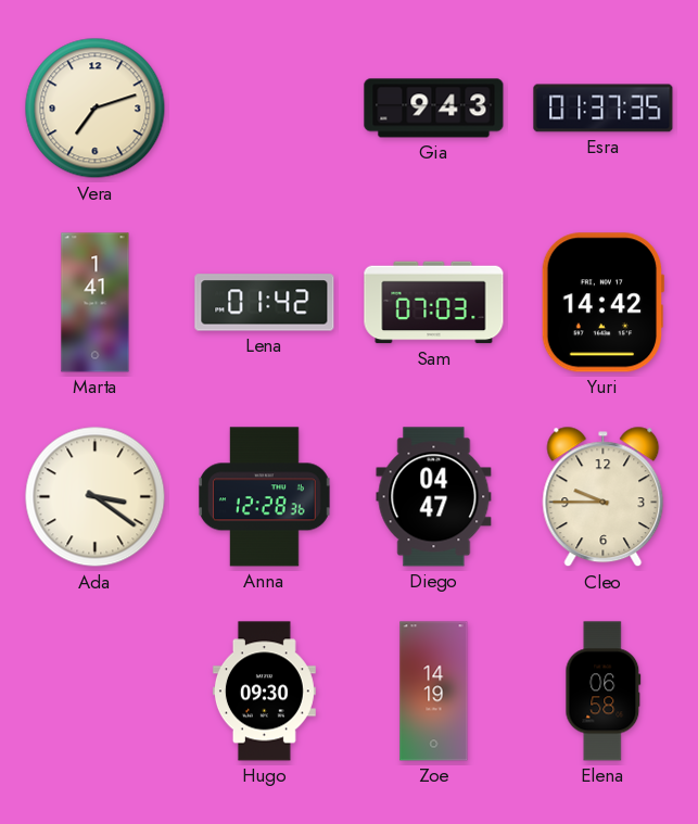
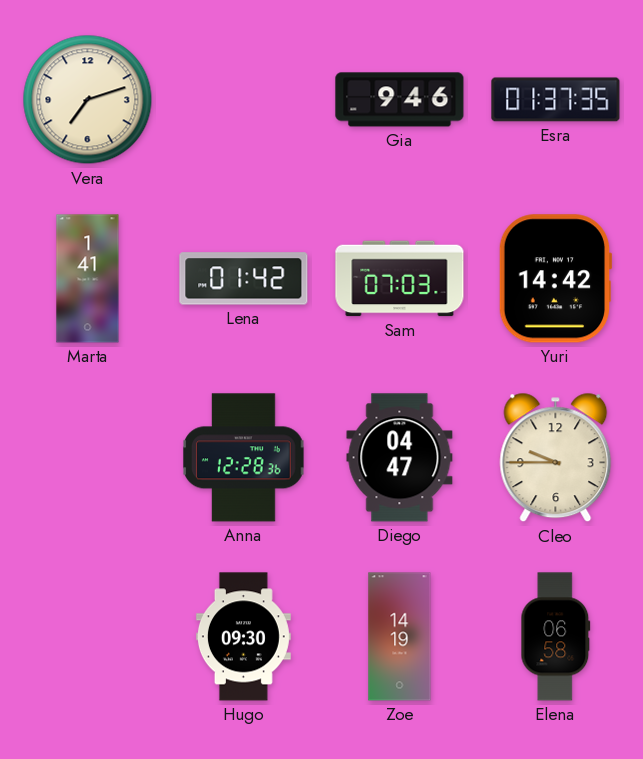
Gia: 9:43 -> 9:46
Ada: 3:21 -> none
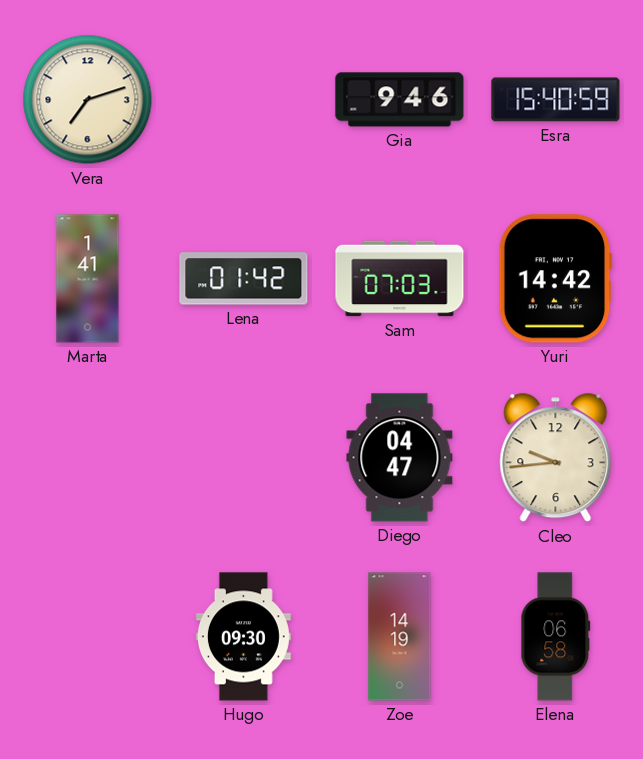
Esra: 01:37 -> 15:40
Anna: 12:28 -> none
Cleo: 9:45 -> 9:44
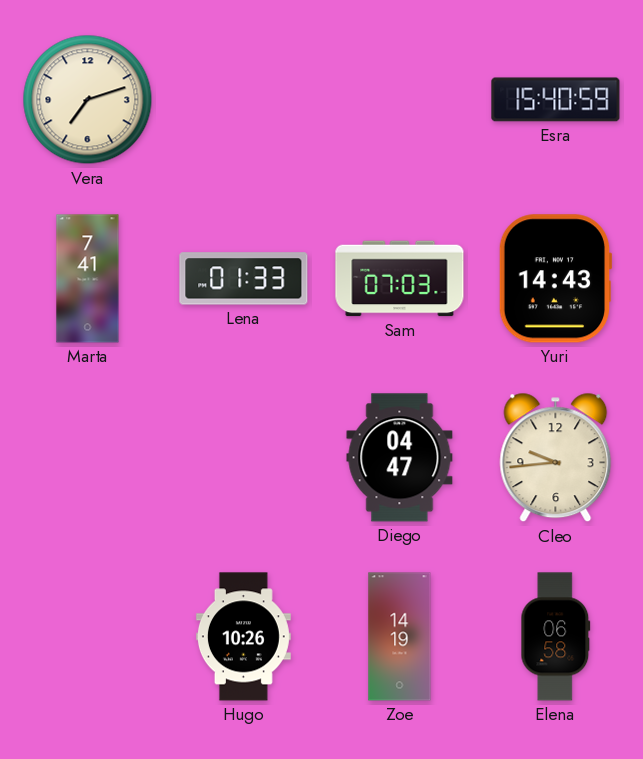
Gia: 9:46 -> none
Marta: 1:41 -> 7:41
Lena: 01:42 -> 01:33
Yuri: 14:42 -> 14:43
Hugo: 09:30 -> 10:26
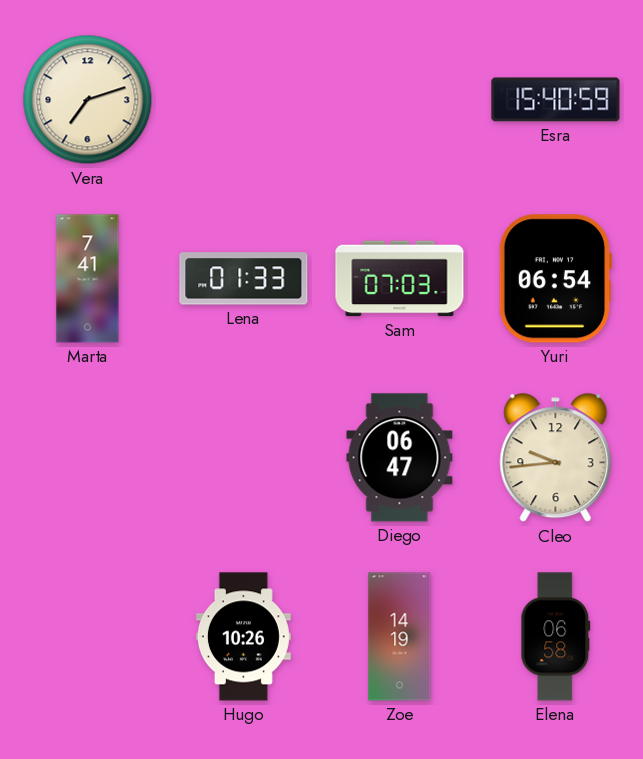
Yuri: 14:43 -> 06:54
Diego: 04:47 -> 06:47
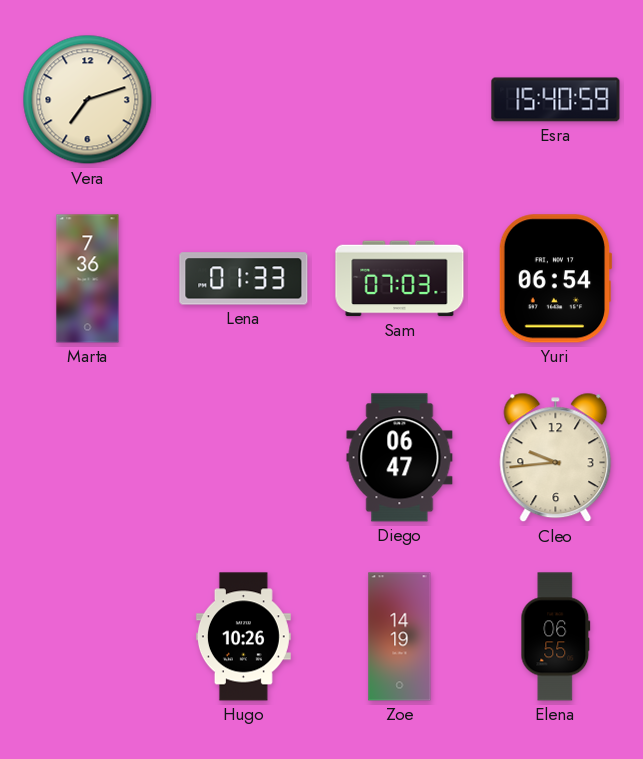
Marta: 7:41 -> 7:36
Elena: 06:58 -> 06:55
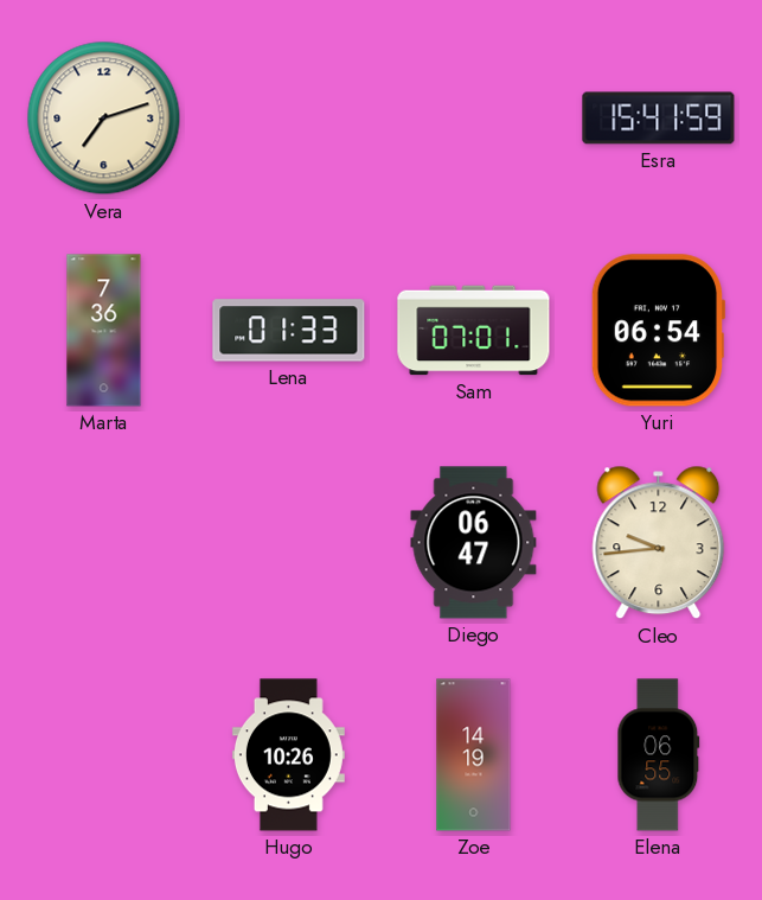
Esra: 15:40 -> 15:41
Sam: 07:03 -> 07:01
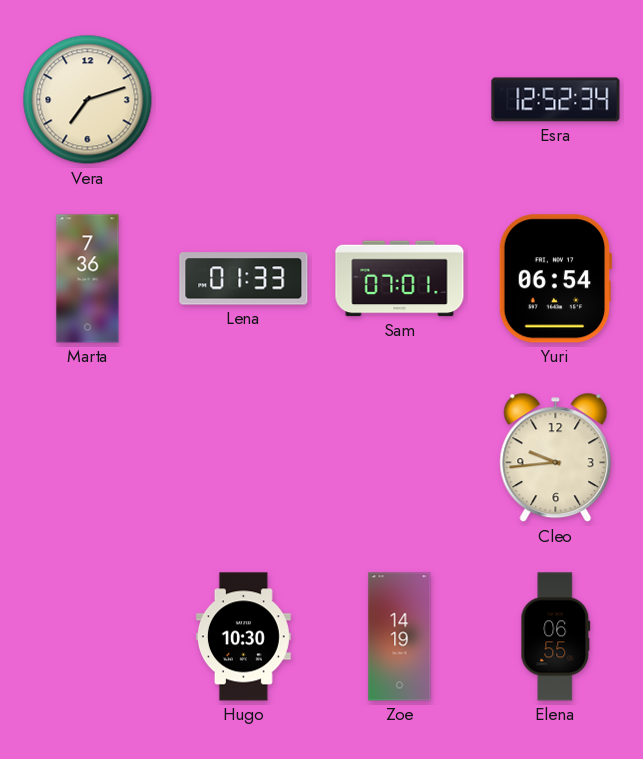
Esra: 15:41 -> 12:52
Diego: 06:47 -> none
Hugo: 10:26 -> 10:30
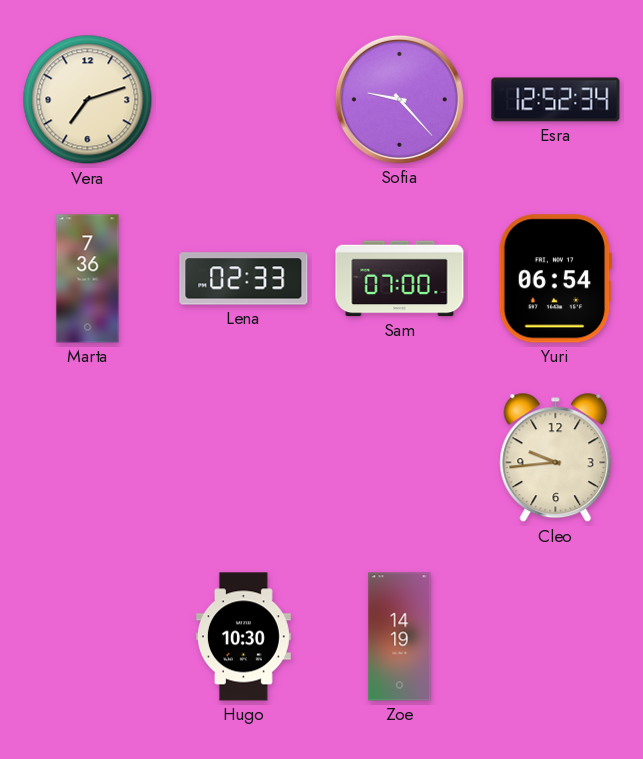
Sofia: none -> 9:23
Lena: 01:33 -> 02:33
Sam: 07:01 -> 07:00
Elena: 06:55 -> none
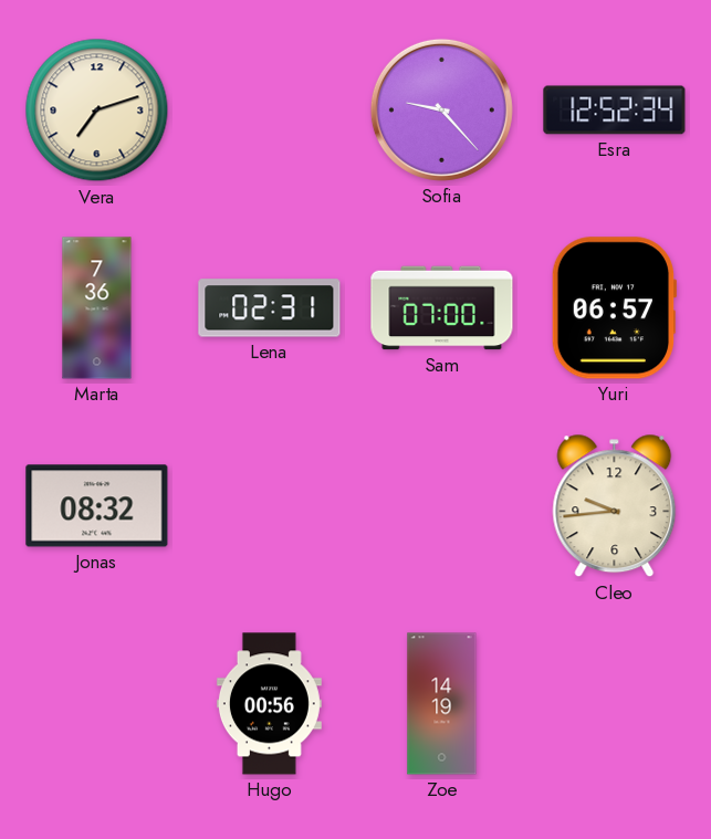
Lena: 02:33 -> 02:31
Yuri: 06:54 -> 06:57
Jonas: none -> 08:32
Hugo: 10:30 -> 00:56
